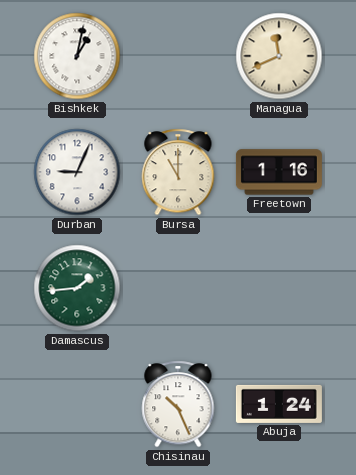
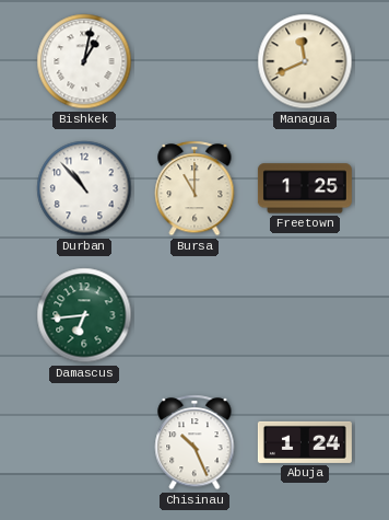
Durban: 9:04 -> 10:53
Freetown: 1:16 -> 1:25
Damascus: 1:44 -> 6:44
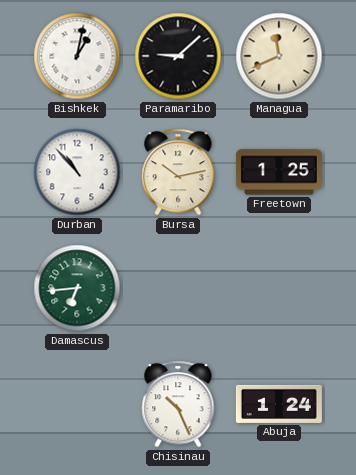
Paramaribo: none -> 9:08
Bursa: 11:00 -> 10:13
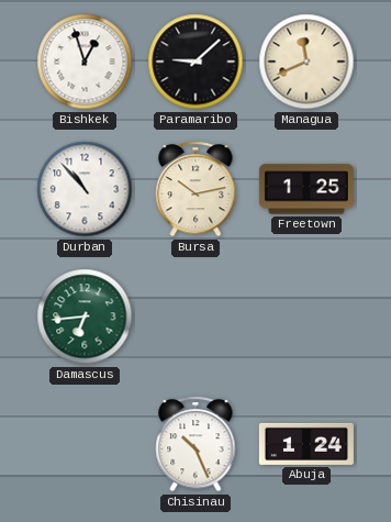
Bishkek: 1:02 -> 12:57
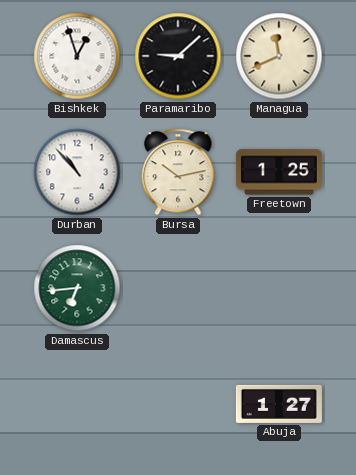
Chisinau: 10:26 -> none
Abuja: 1:24 -> 1:27
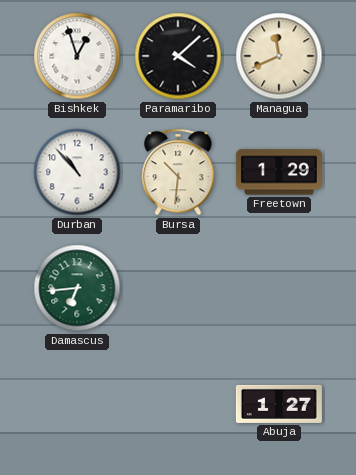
Paramaribo: 9:08 -> 4:08
Bursa: 10:13 -> 10:31
Freetown: 1:25 -> 1:29
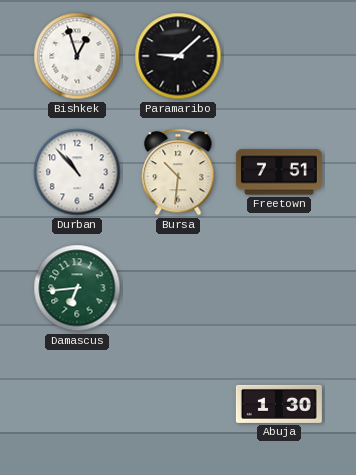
Paramaribo: 4:08 -> 9:08
Managua: 11:41 -> none
Freetown: 1:29 -> 7:51
Abuja: 1:27 -> 1:30
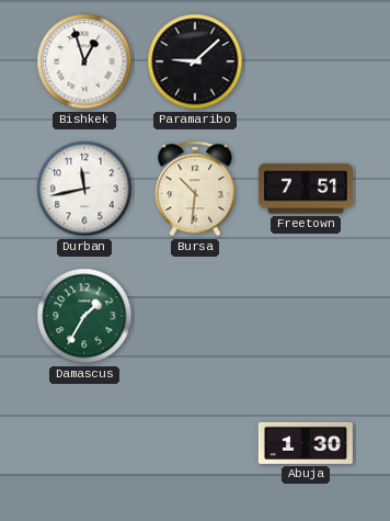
Durban: 10:53 -> 11:43
Damascus: 6:44 -> 1:35
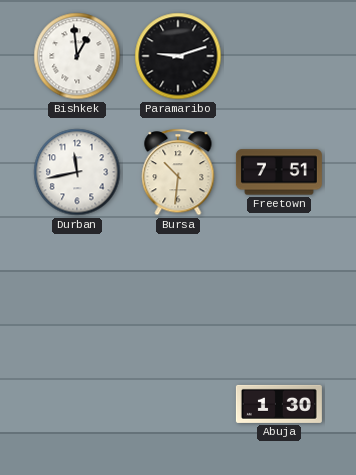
Bishkek: 12:57 -> 12:59
Paramaribo: 9:08 -> 9:12
Damascus: 1:35 -> none
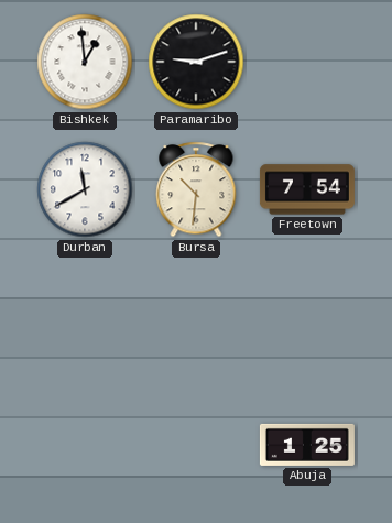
Durban: 11:43 -> 11:40
Freetown: 7:51 -> 7:54
Abuja: 1:30 -> 1:25
